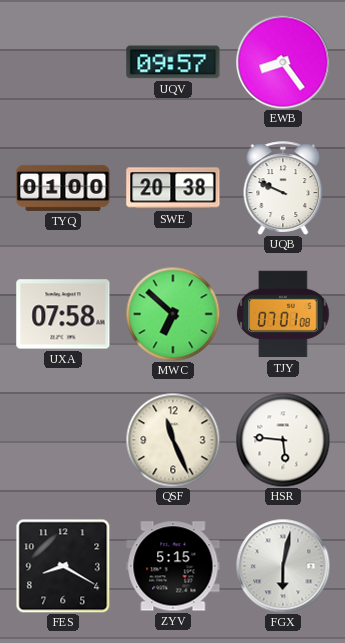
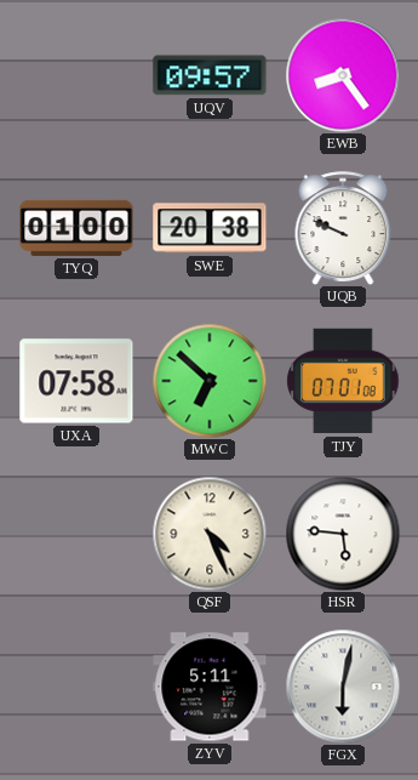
QSF: 11:26 -> 4:26
FES: 8:20 -> none
ZYV: 5:15 -> 5:11
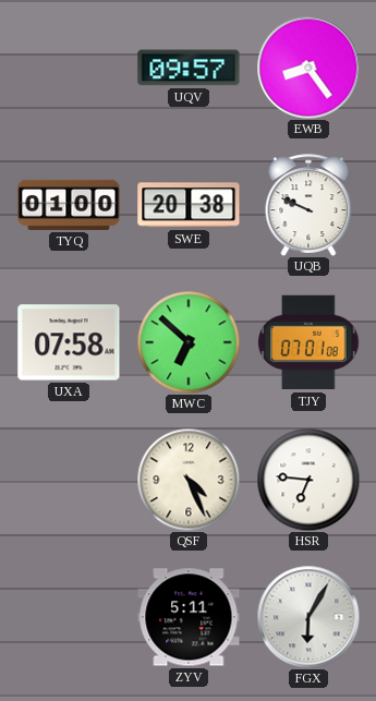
HSR: 5:46 -> 6:46
FGX: 6:02 -> 6:05
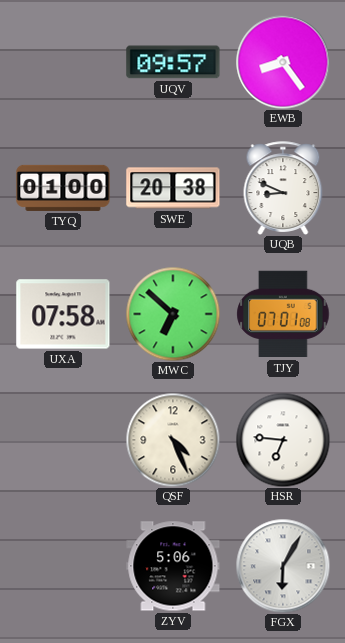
UQB: 9:49 -> 8:49
ZYV: 5:11 -> 5:06
